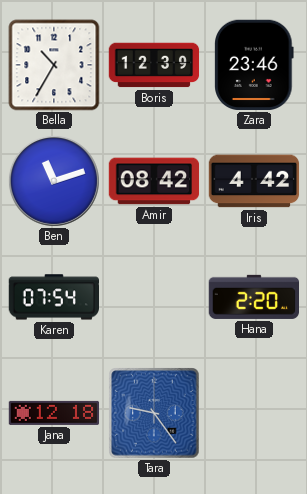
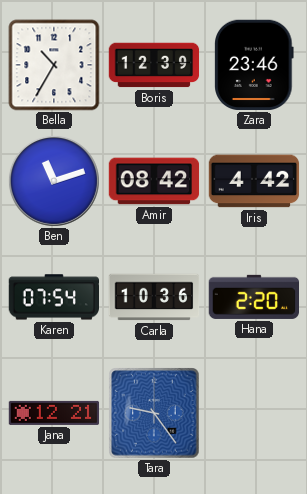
Carla: none -> 10:36
Jana: 12:18 -> 12:21
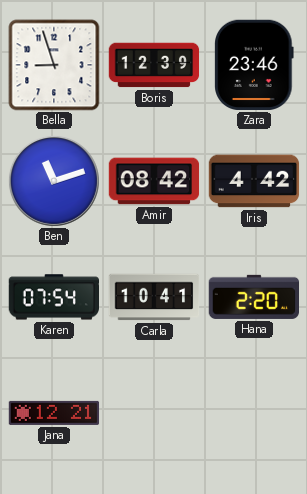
Bella: 10:35 -> 8:57
Carla: 10:36 -> 10:41
Tara: 9:24 -> none
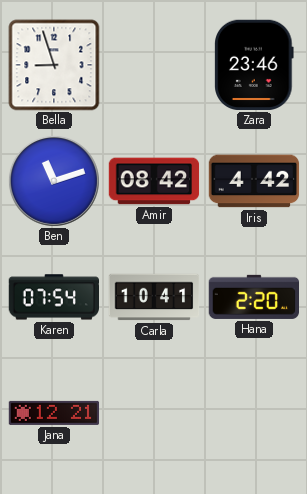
Boris: 12:39 -> none
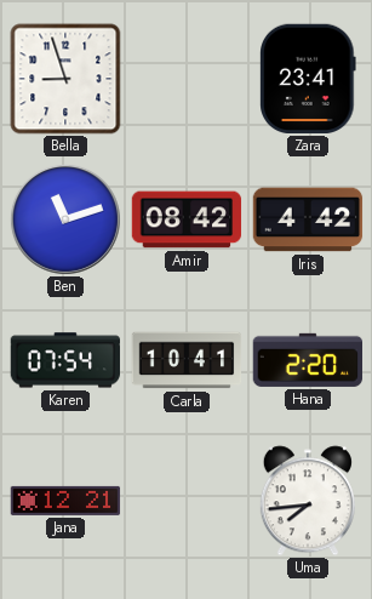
Zara: 23:46 -> 23:41
Uma: none -> 7:44
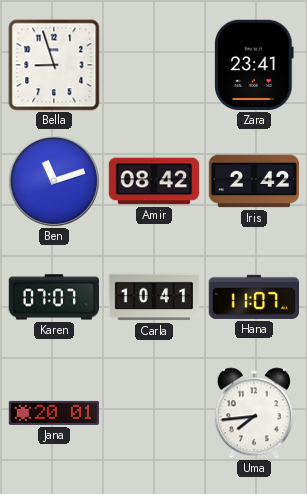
Iris: 4:42 -> 2:42
Karen: 07:54 -> 07:07
Hana: 2:20 -> 11:07
Jana: 12:21 -> 20:01
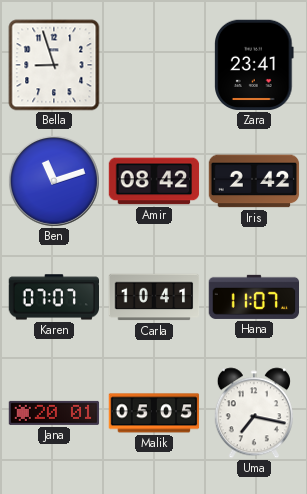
Malik: none -> 05:05
Uma: 7:44 -> 7:17
